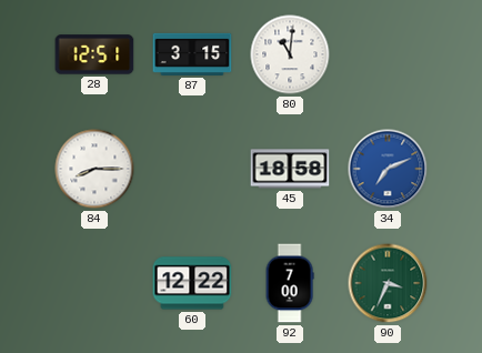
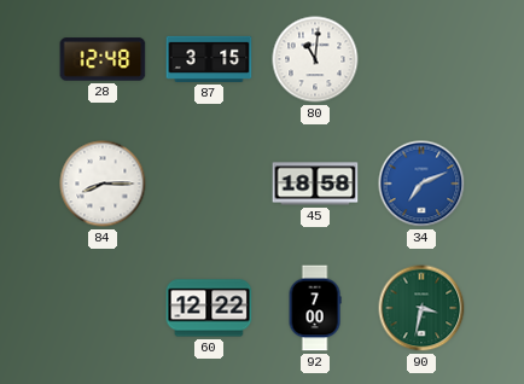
28: 12:51 -> 12:48
90: 3:34 -> 3:32
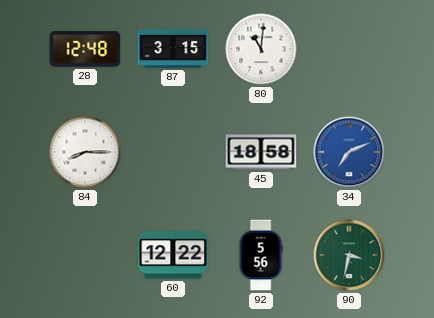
92: 7:00 -> 5:56
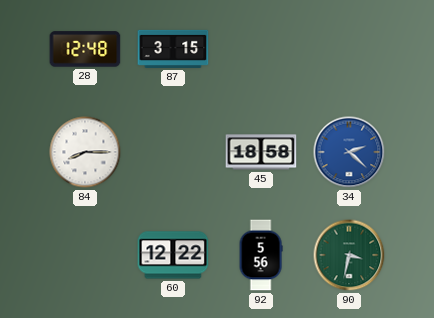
80: 11:01 -> none
34: 7:11 -> 2:22
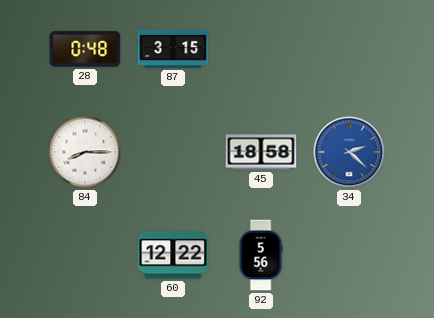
28: 12:48 -> 0:48
90: 3:32 -> none
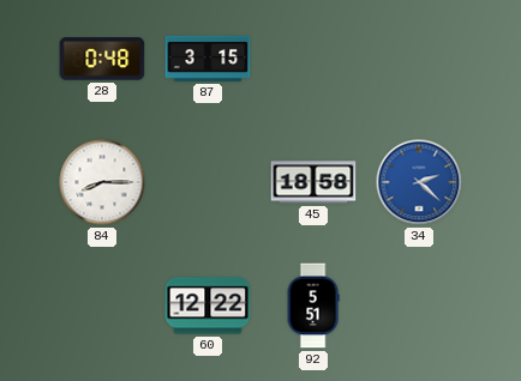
92: 5:56 -> 5:51
